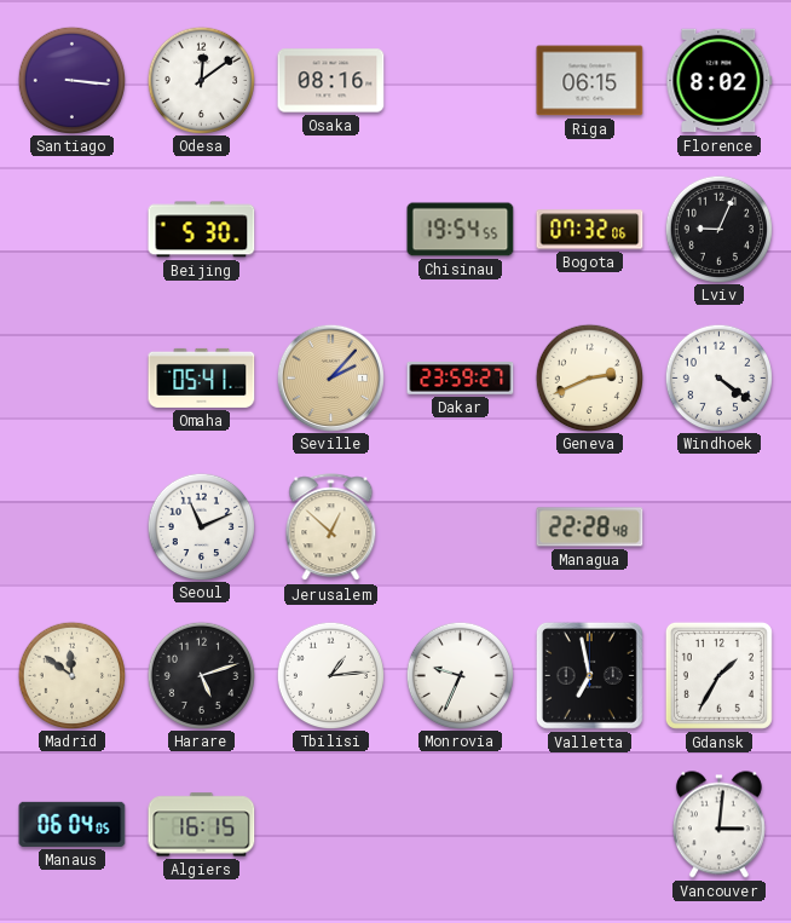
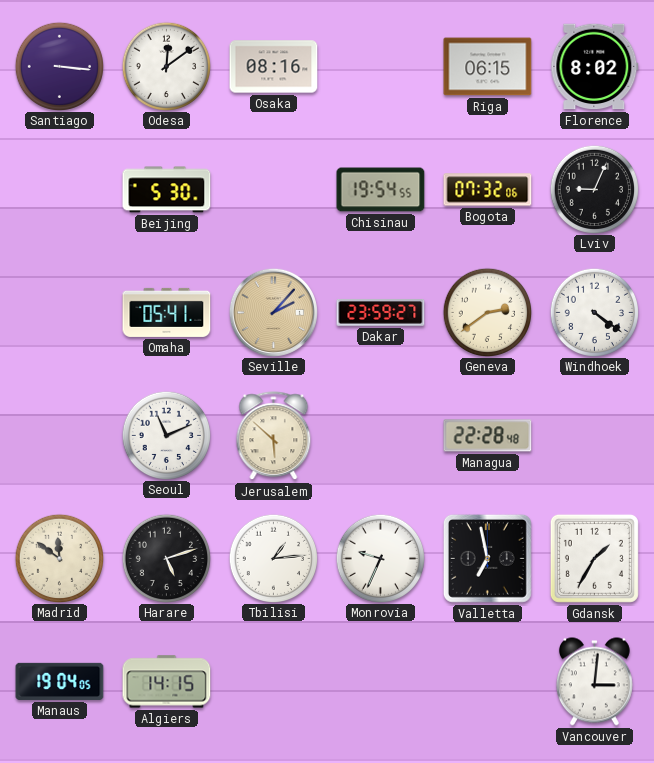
Geneva: 2:41 -> 2:39
Jerusalem: 12:52 -> 5:52
Manaus: 06:04 -> 19:04
Algiers: 16:15 -> 14:15
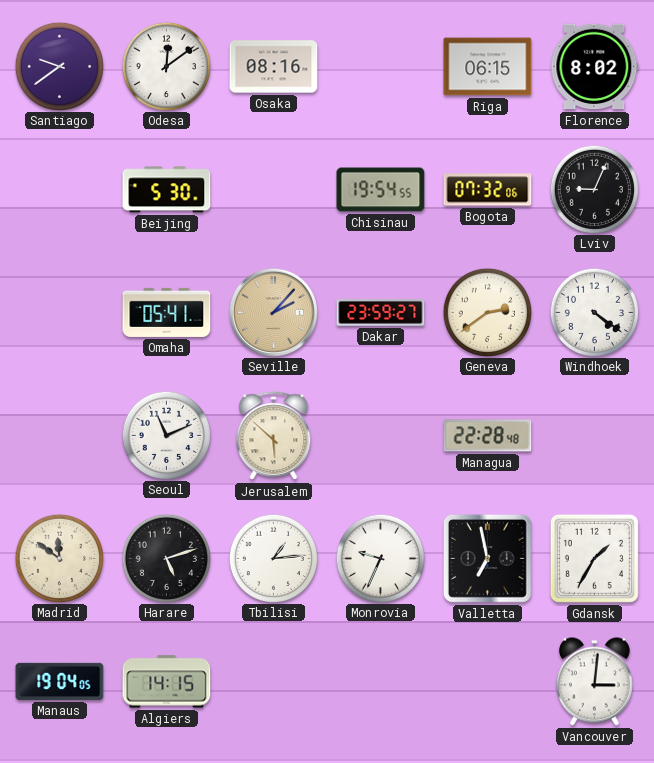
Santiago: 3:16 -> 9:39
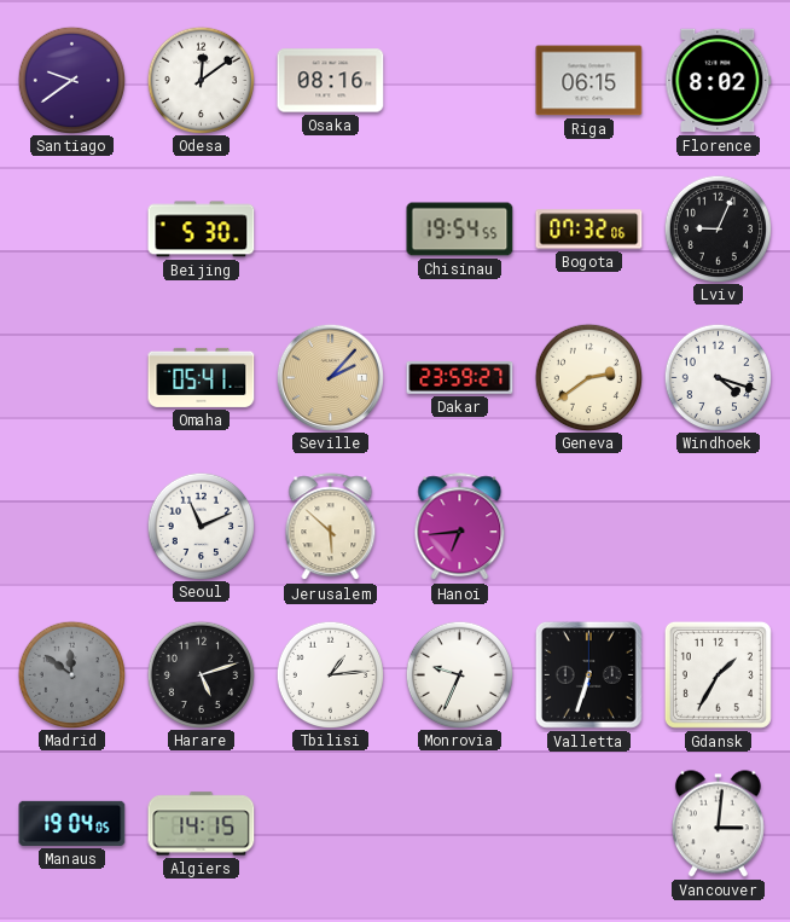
Windhoek: 4:21 -> 4:18
Hanoi: none -> 6:44
Managua: 22:28 -> none
Madrid dial: cream -> grey
Valletta: 6:58 -> 6:33
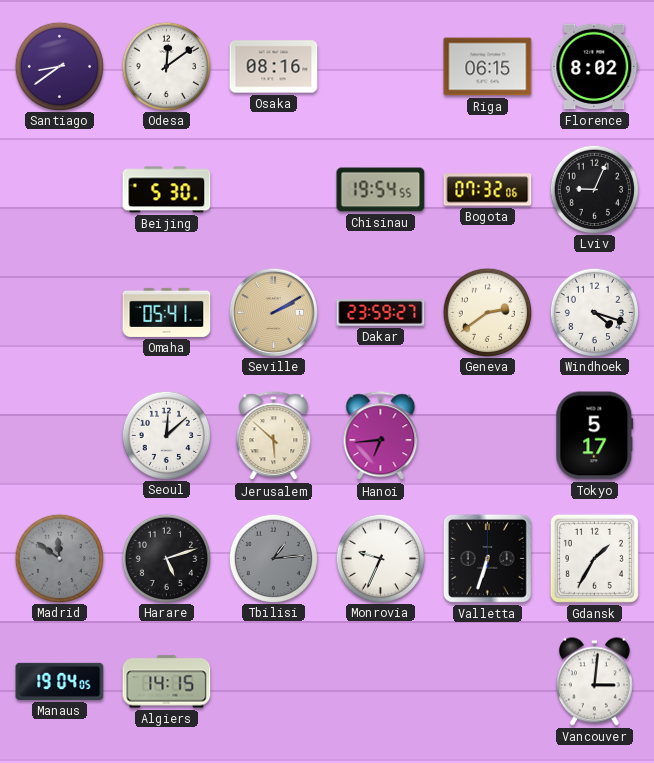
Santiago: 9:39 -> 8:39
Seville: 2:07 -> 2:10
Seoul: 11:11 -> 12:08
Tokyo: none -> 5:17
Tbilisi dial: white -> grey
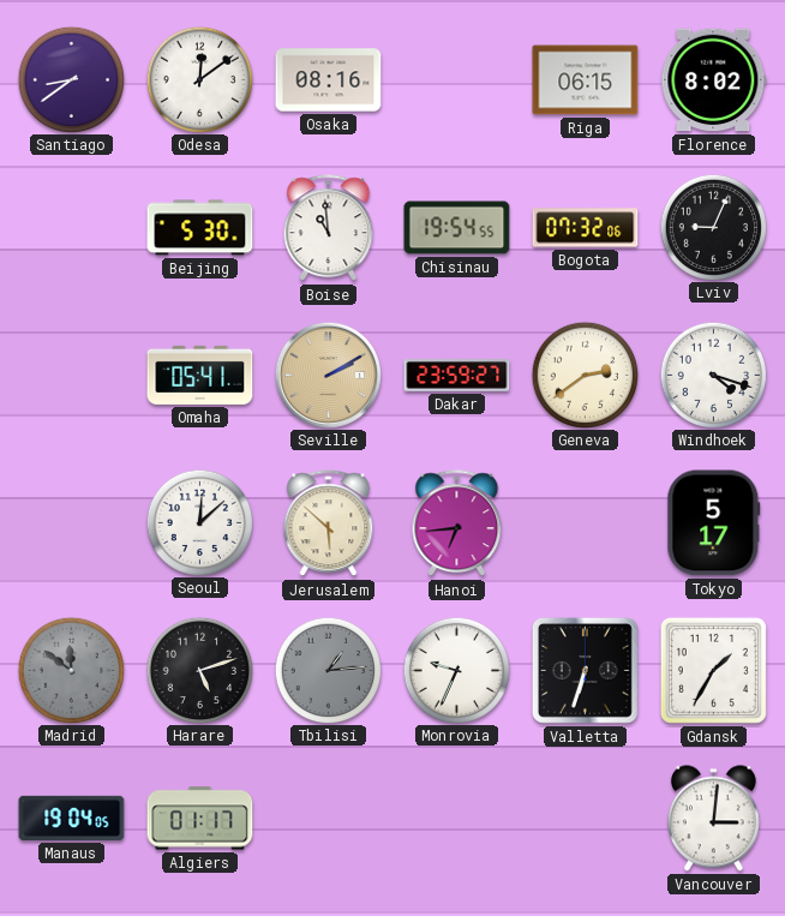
Boise: none -> 10:59
Algiers: 14:15 -> 01:17
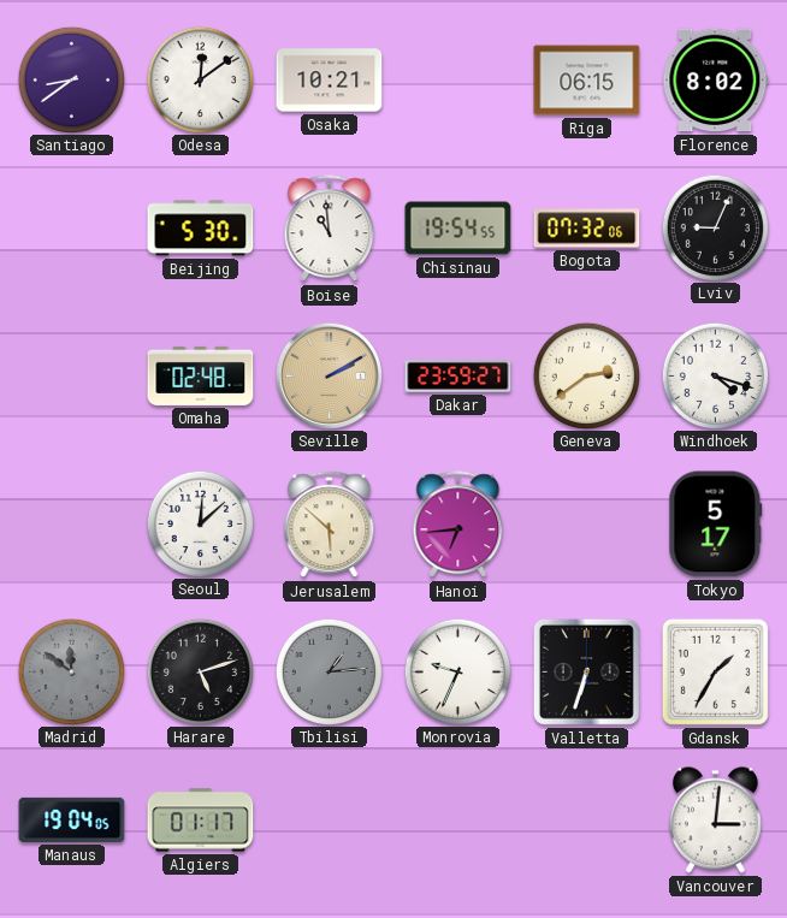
Osaka: 08:16 -> 10:21
Omaha: 05:41 -> 02:48
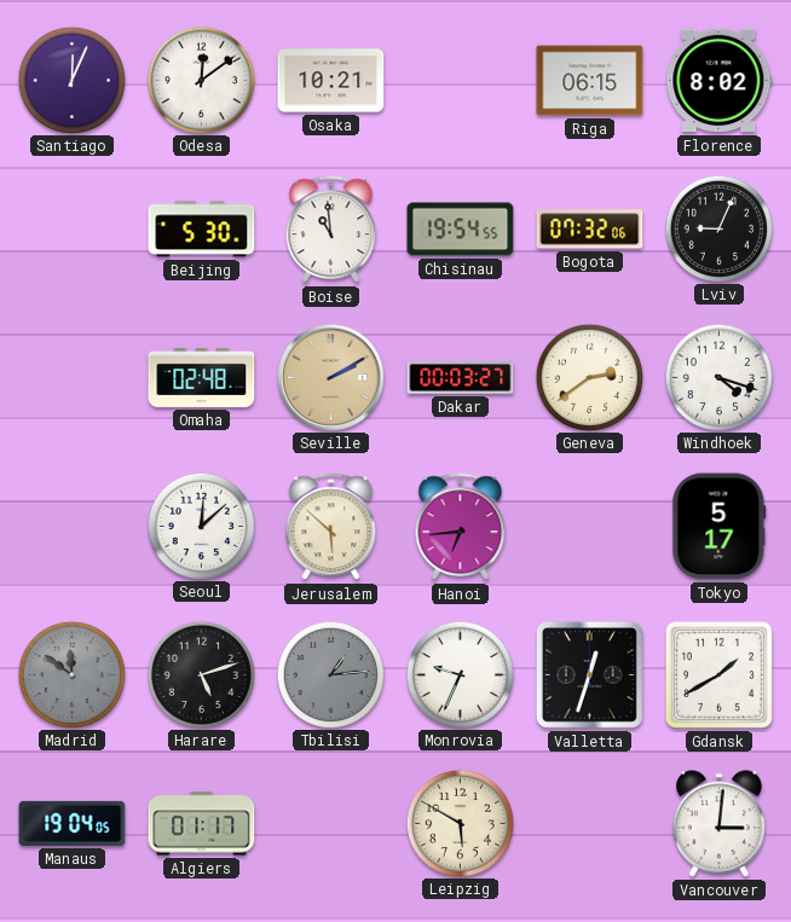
Santiago: 8:39 -> 12:04
Dakar: 23:59 -> 00:03
Valletta: 6:33 -> 12:33
Gdansk: 1:35 -> 1:40
Leipzig: none -> 5:50
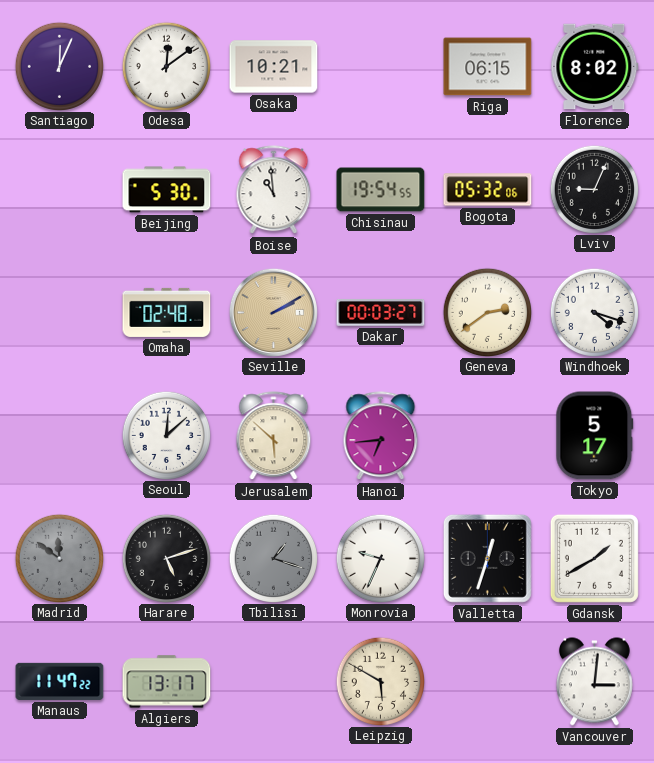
Bogota: 07:32 -> 05:32
Tbilisi: 1:14 -> 1:18
Manaus: 19:04 -> 11:47
Algiers: 01:17 -> 13:17
